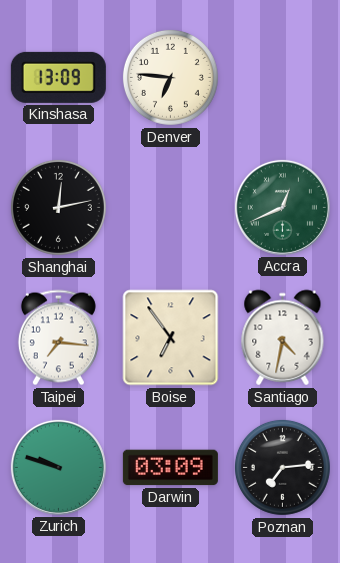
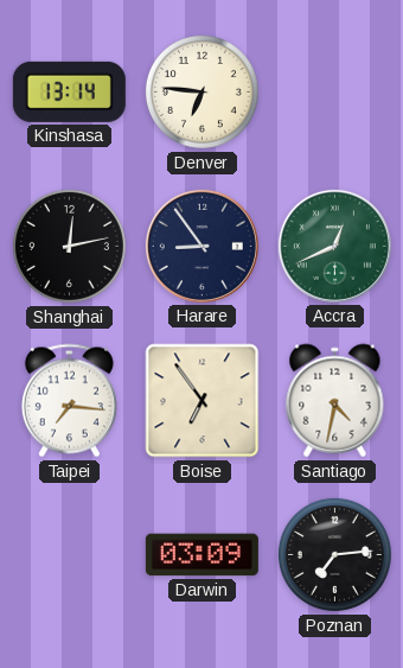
Kinshasa: 13:09 -> 13:14
Harare: none -> 8:54
Zurich: 9:48 -> none
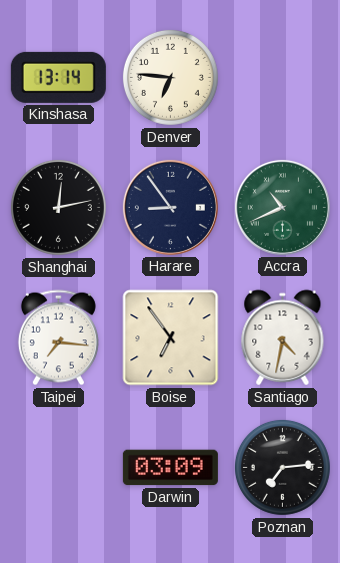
Accra: 12:41 -> 10:41
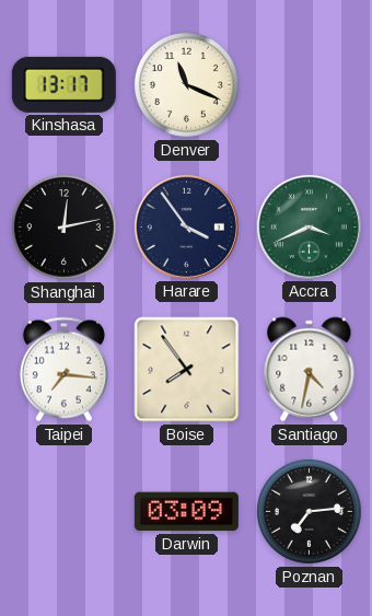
Kinshasa: 13:14 -> 13:17
Denver: 6:46 -> 11:19
Harare: 8:54 -> 3:54
Accra: 10:41 -> 3:41
Boise: 6:54 -> 7:54
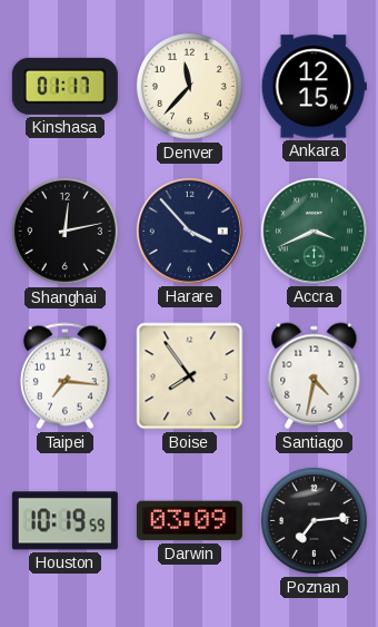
Kinshasa: 13:17 -> 01:17
Denver: 11:19 -> 11:37
Ankara: none -> 12:15
Harare: 3:54 -> 3:53
Houston: none -> 10:19
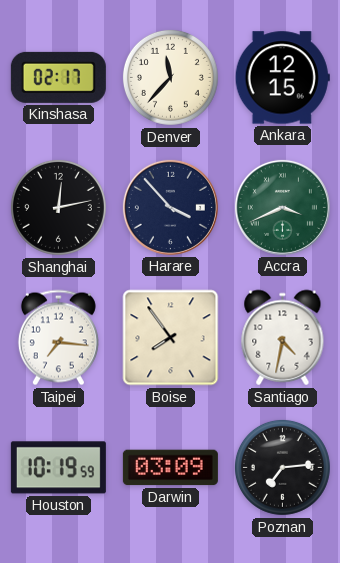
Kinshasa: 01:17 -> 02:17
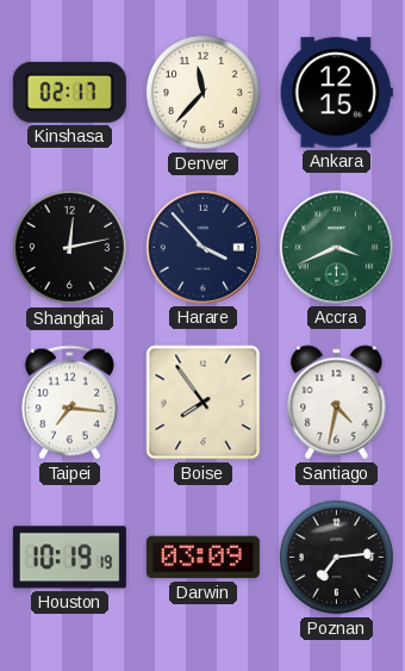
Houston: 10:19:59 -> 10:19:19
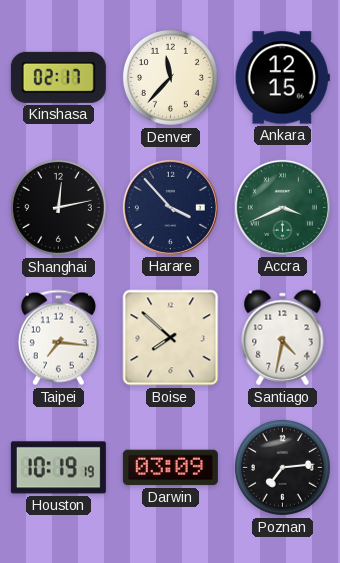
Boise: 7:54 -> 7:52
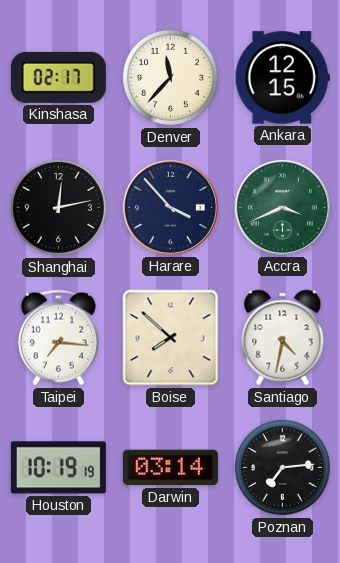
Darwin: 03:09 -> 03:14
